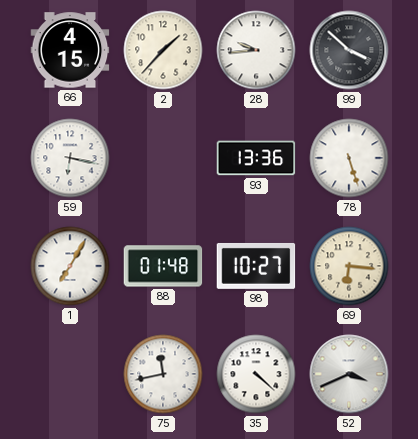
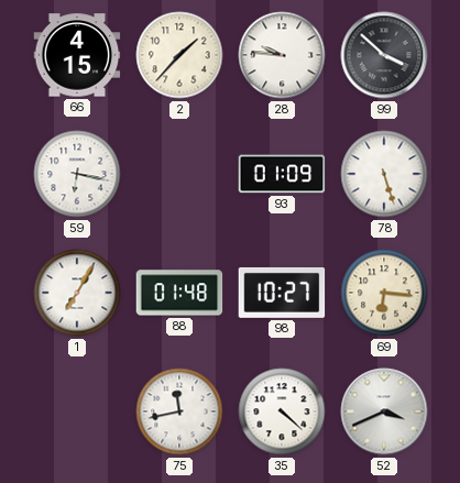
28: 9:44 -> 9:46
93: 13:36 -> 01:09
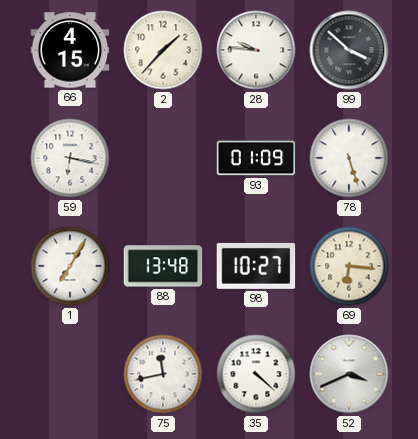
88: 01:48 -> 13:48
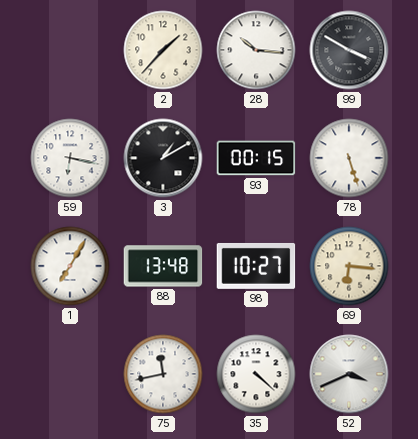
66: 4:15 -> none
28: 9:46 -> 10:16
99: 3:52 -> 3:50
3: none -> 1:10
93: 01:09 -> 00:15
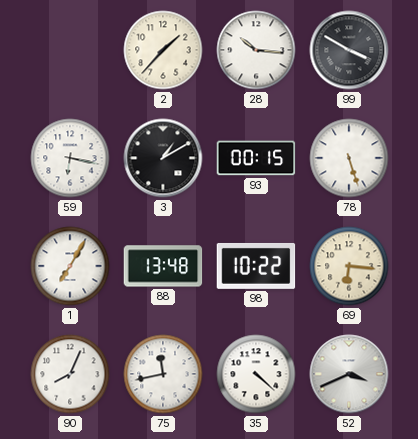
98: 10:27 -> 10:22
90: none -> 8:04
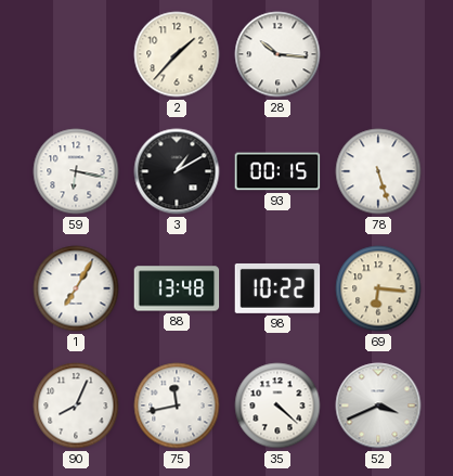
99: 3:50 -> none
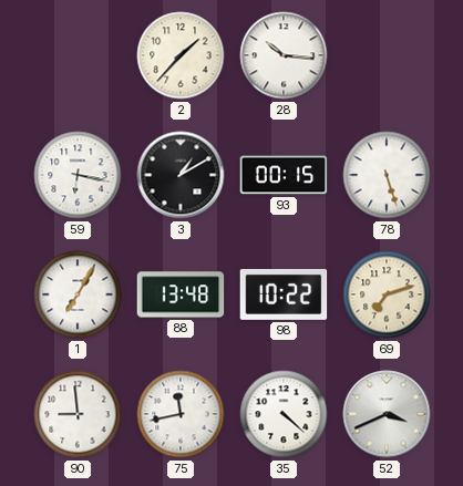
69: 6:16 -> 7:12
90: 8:04 -> 8:59
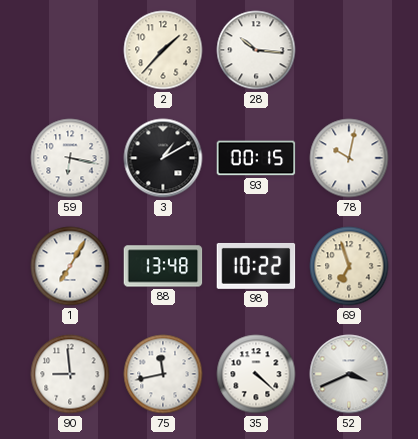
78: 5:27 -> 10:02
69: 7:12 -> 6:57
